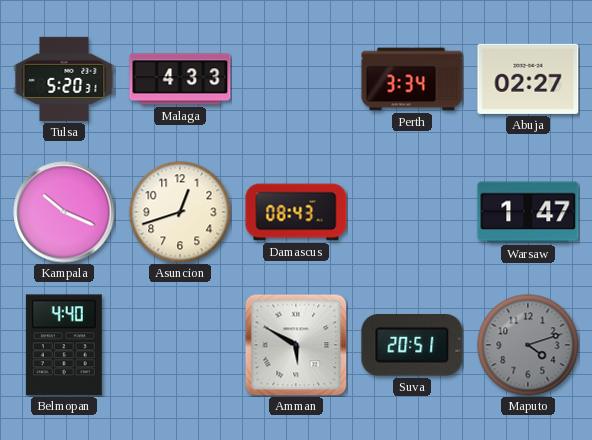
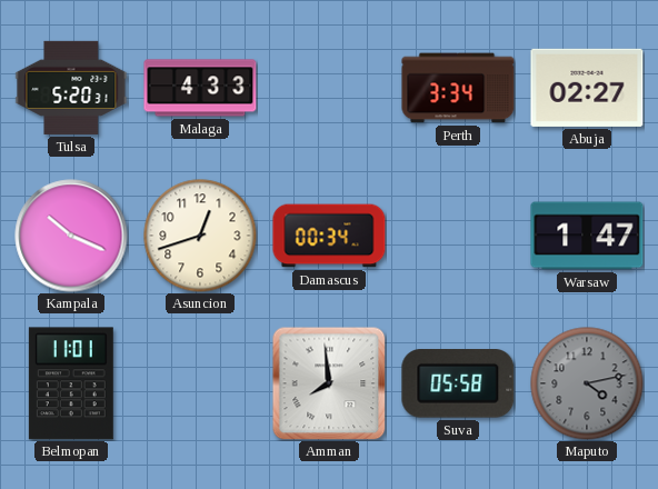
Damascus: 08:43 -> 00:34
Belmopan: 4:40 -> 11:01
Amman: 5:50 -> 7:59
Suva: 20:51 -> 05:58
Maputo: 4:12 -> 4:13
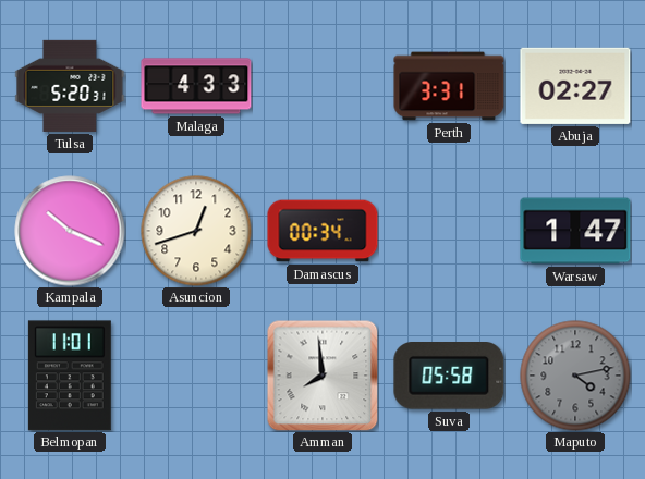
Perth: 3:34 -> 3:31
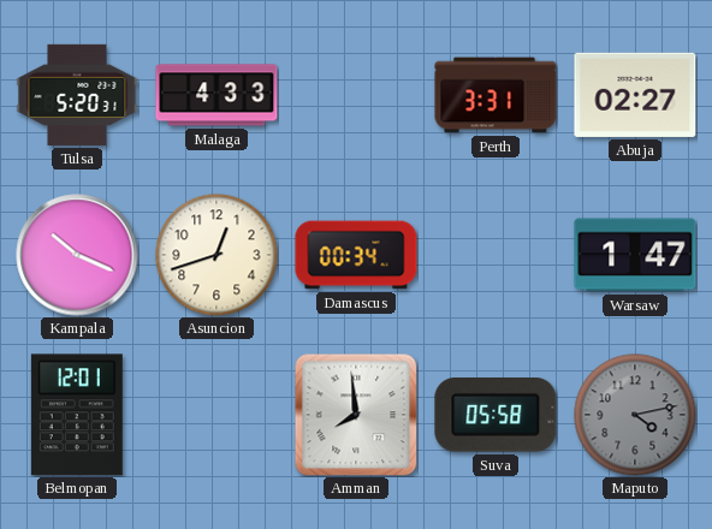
Belmopan: 11:01 -> 12:01
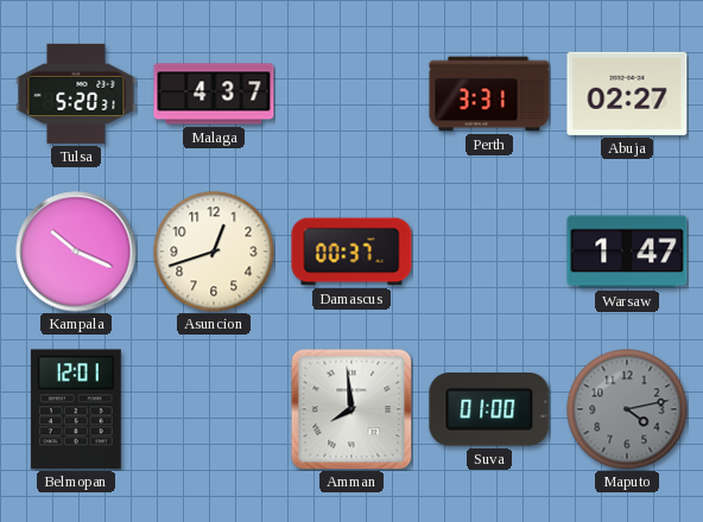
Malaga: 4:33 -> 4:37
Damascus: 00:34 -> 00:37
Suva: 05:58 -> 01:00
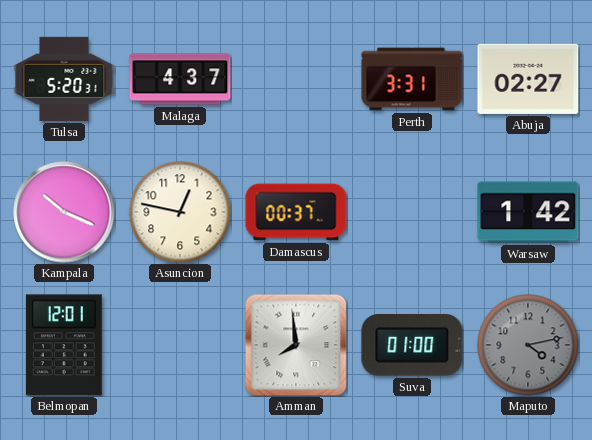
Asuncion: 12:42 -> 12:47
Warsaw: 1:47 -> 1:42
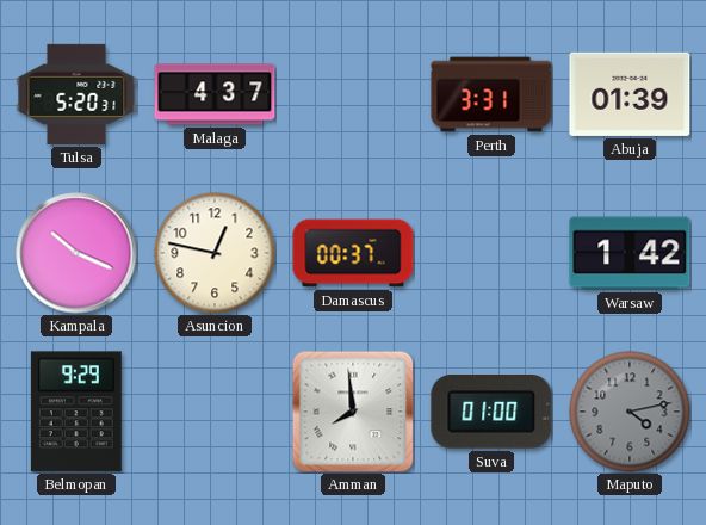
Abuja: 02:27 -> 01:39
Belmopan: 12:01 -> 9:29
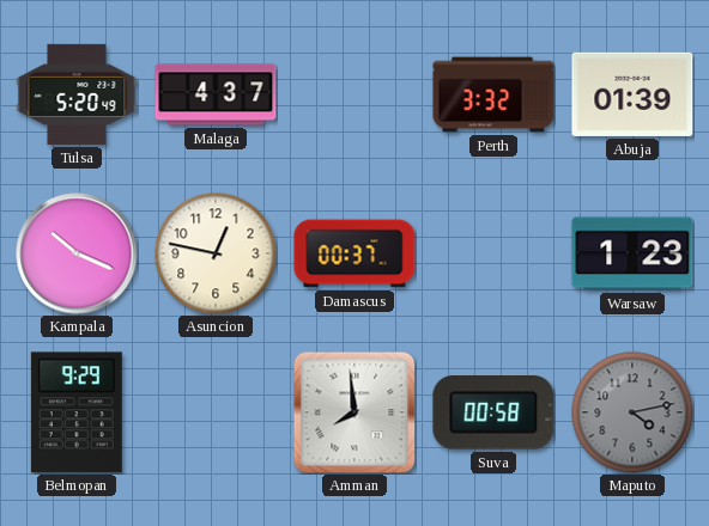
Tulsa: 5:20:31 -> 5:20:49
Perth: 3:31 -> 3:32
Warsaw: 1:42 -> 1:23
Suva: 01:00 -> 00:58
